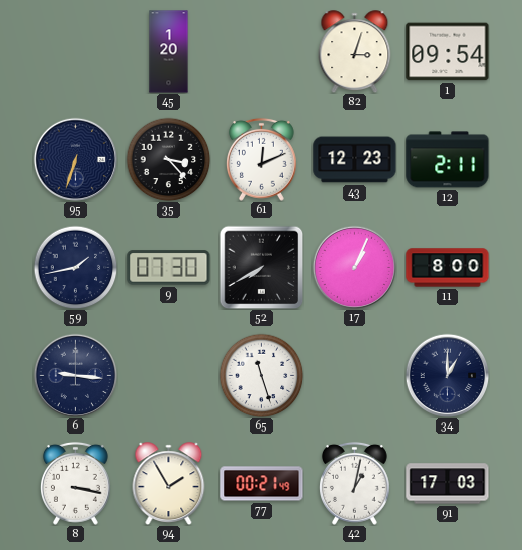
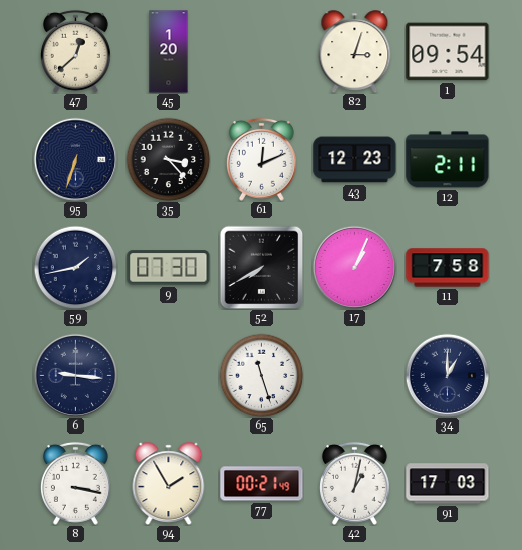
47: none -> 12:38
11: 8:00 -> 7:58
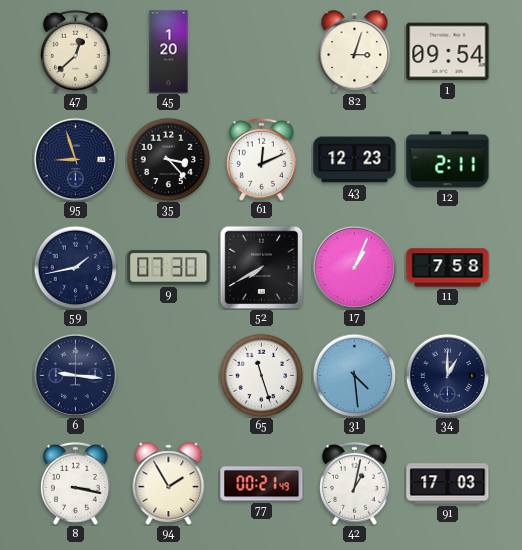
95: 6:33 -> 8:57
31: none -> 4:29
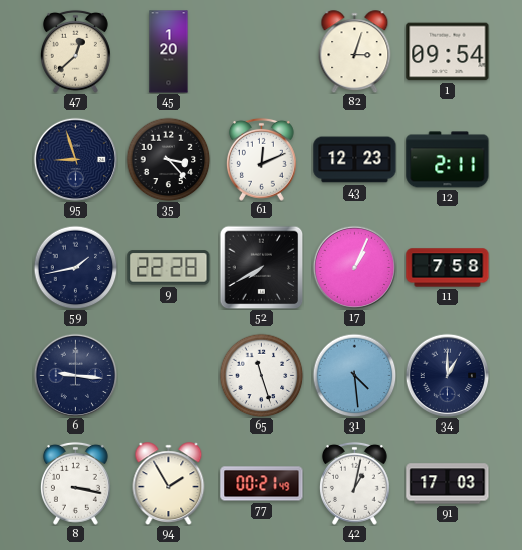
9: 07:30 -> 22:28
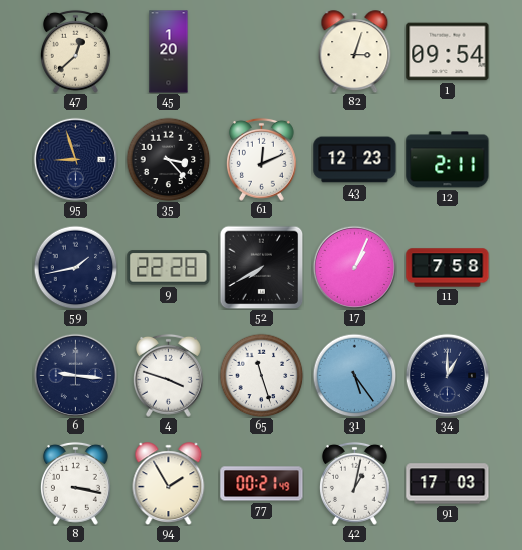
4: none -> 3:48
31: 4:29 -> 5:24
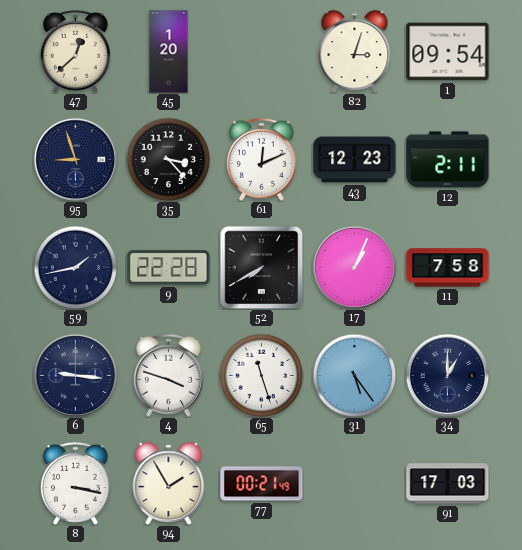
42: 1:02 -> none
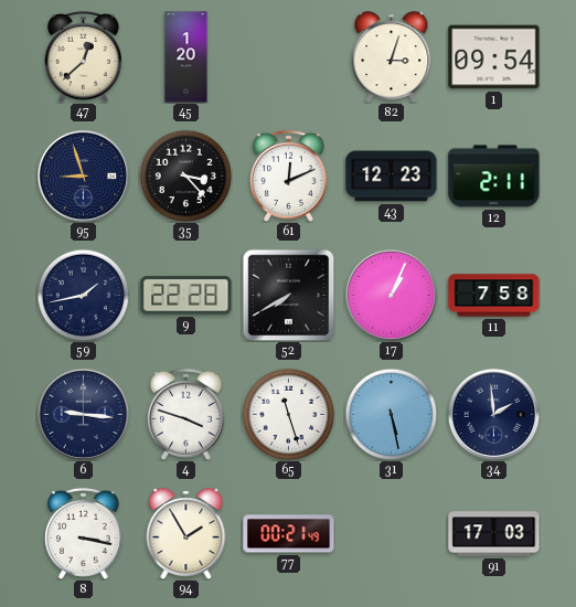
31: 5:24 -> 5:28
34: 1:00 -> 1:59
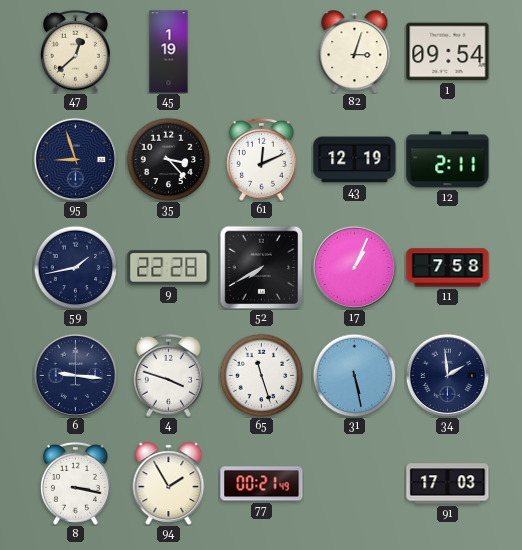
45: 1:20 -> 1:19
43: 12:23 -> 12:19
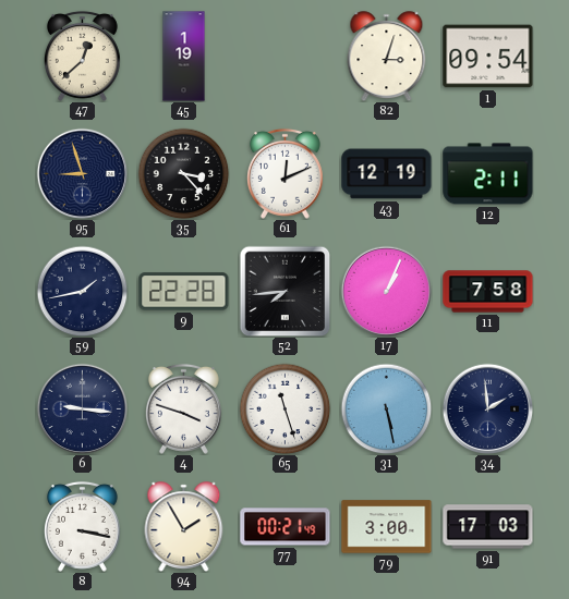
52: 7:40 -> 7:44
79: none -> 3:00
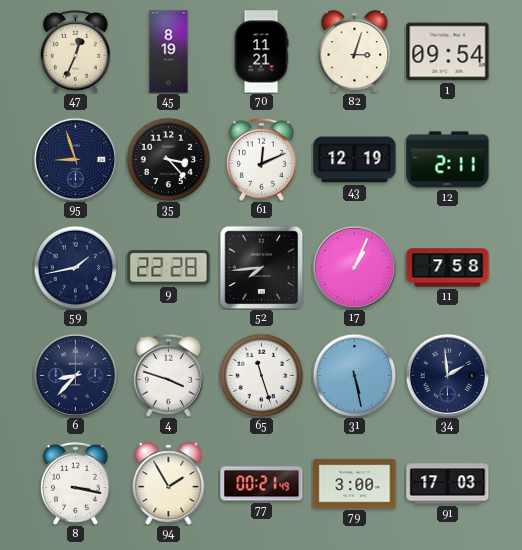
47: 12:38 -> 12:34
45: 1:19 -> 8:19
70: none -> 11:21
6: 9:16 -> 8:37
